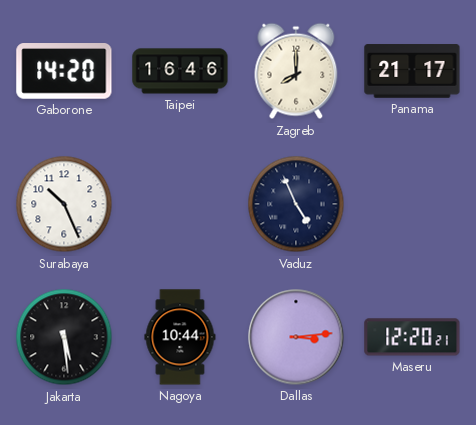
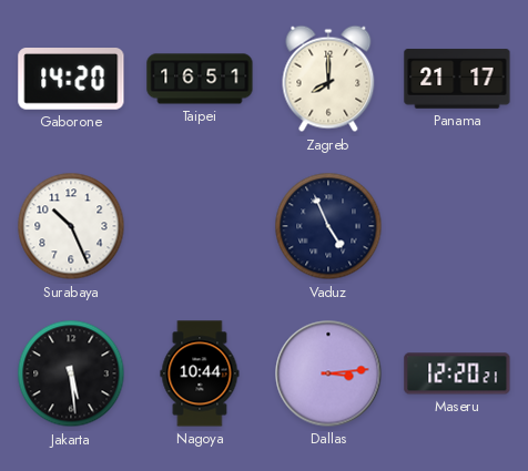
Taipei: 16:46 -> 16:51
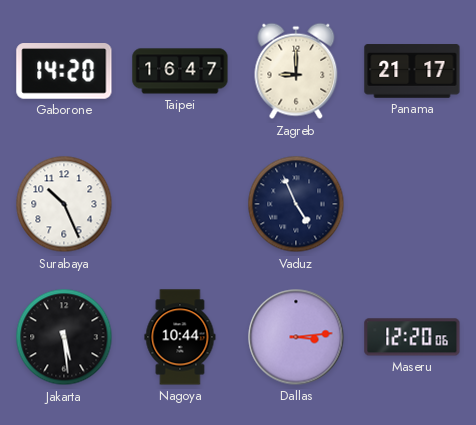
Taipei: 16:51 -> 16:47
Zagreb: 8:00 -> 9:00
Maseru: 12:20:21 -> 12:20:06
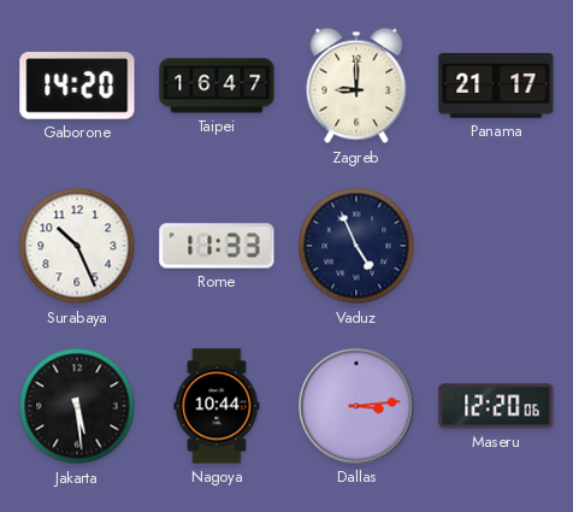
Rome: none -> 11:33
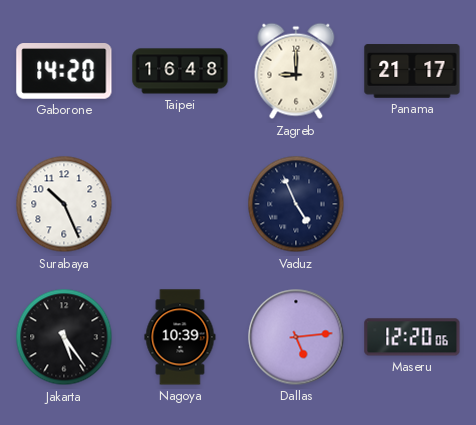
Taipei: 16:47 -> 16:48
Rome: 11:33 -> none
Jakarta: 5:29 -> 5:24
Nagoya: 10:44 -> 10:39
Dallas: 3:14 -> 5:14
